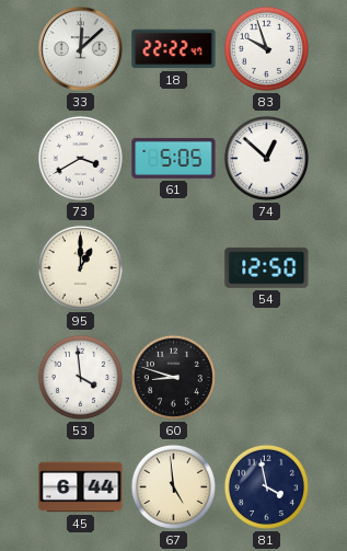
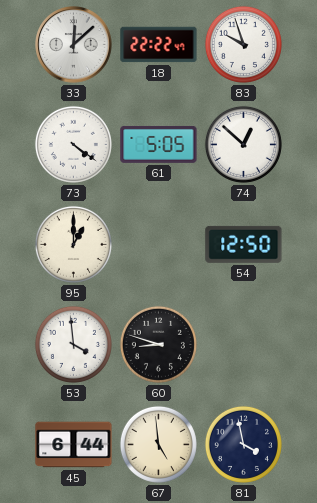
73: 3:40 -> 4:21
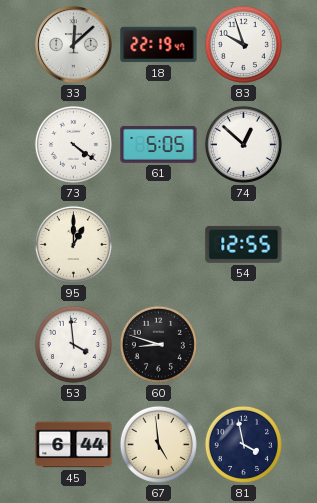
18: 22:22 -> 22:19
54: 12:50 -> 12:55
